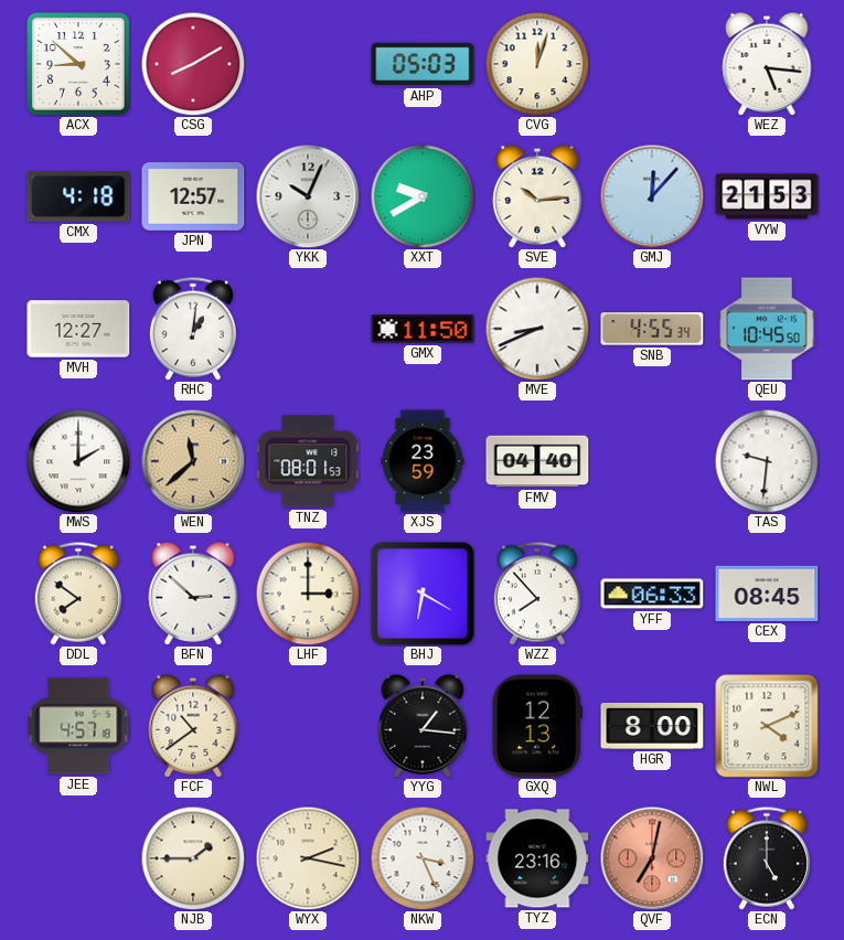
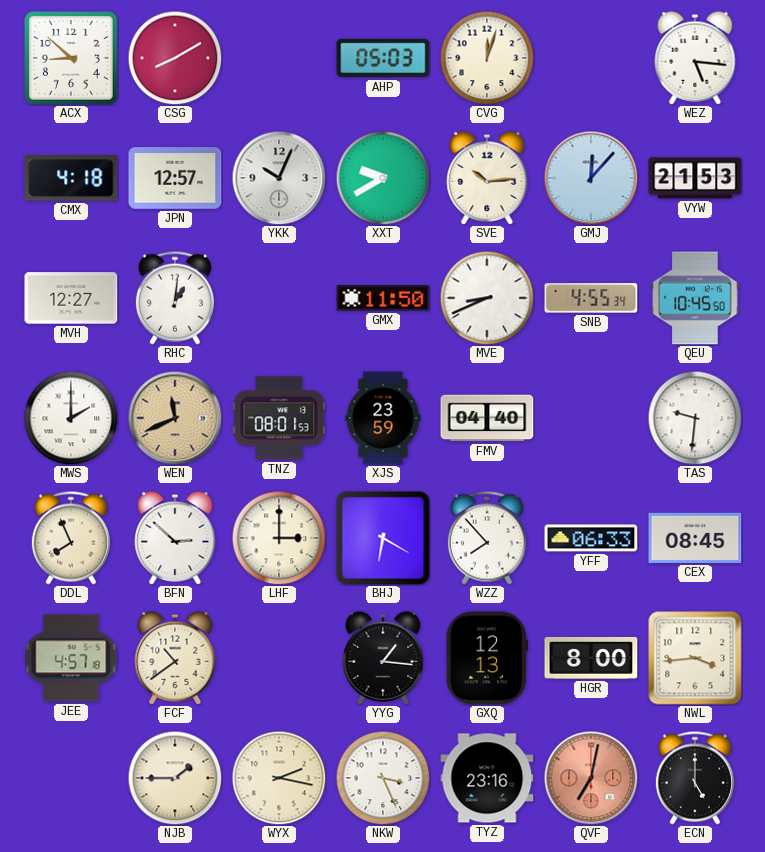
WEN: 11:38 -> 11:41
DDL: 7:51 -> 7:56
NWL: 4:11 -> 3:44
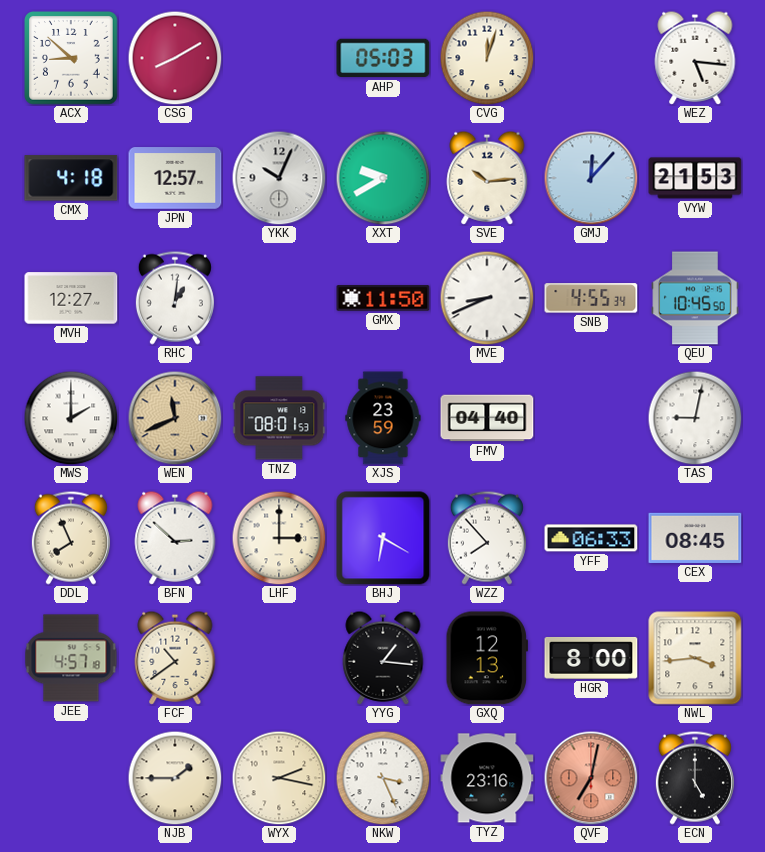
TAS: 9:31 -> 9:02
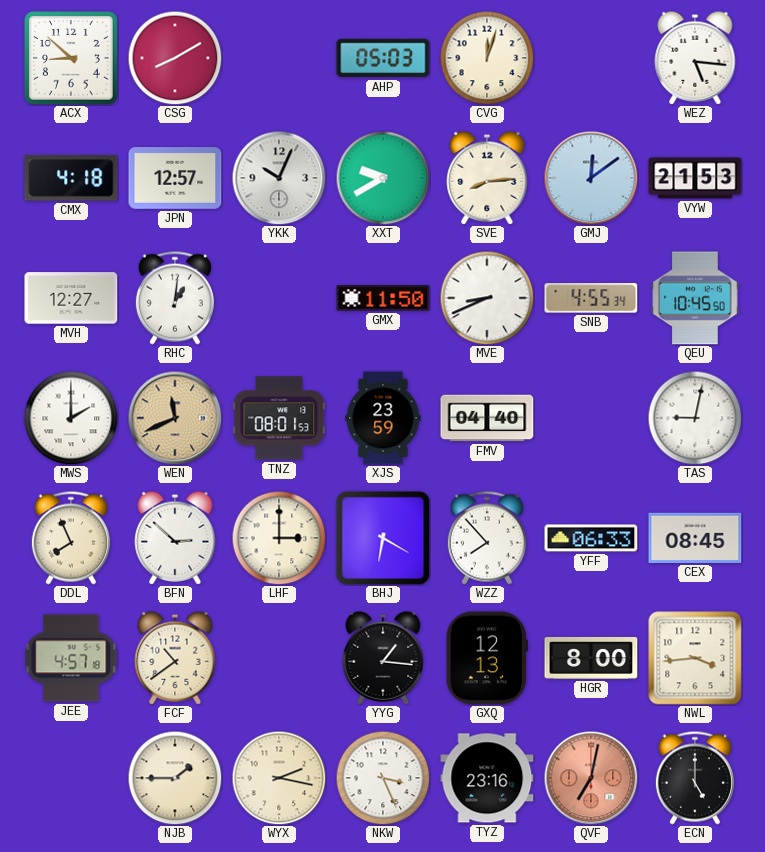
SVE: 10:14 -> 8:14
GMJ: 12:07 -> 12:09
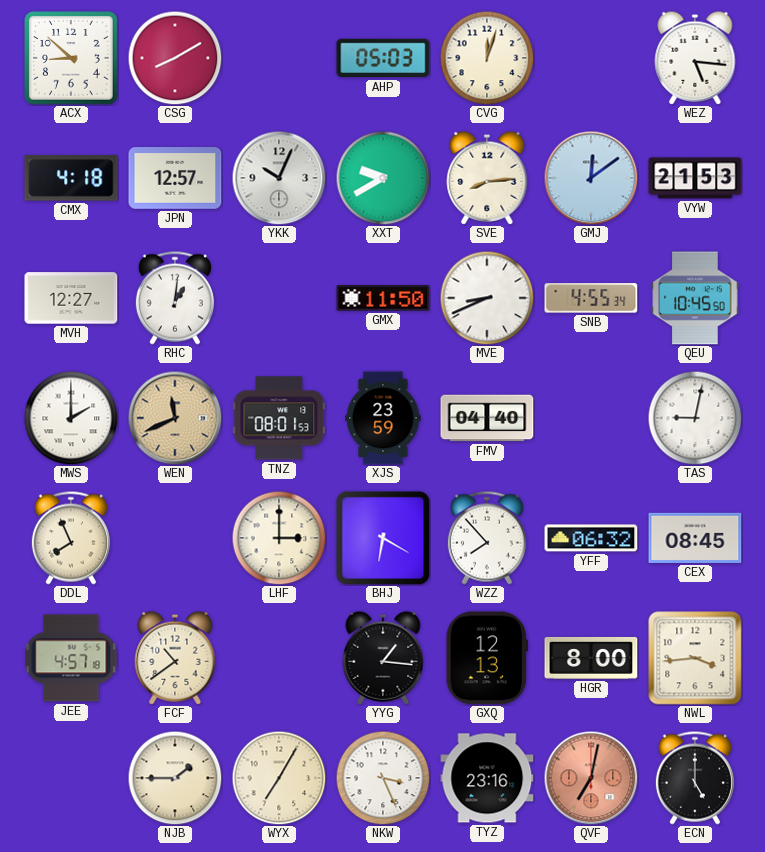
BFN: 2:52 -> none
YFF: 06:33 -> 06:32
WYX: 2:17 -> 7:05
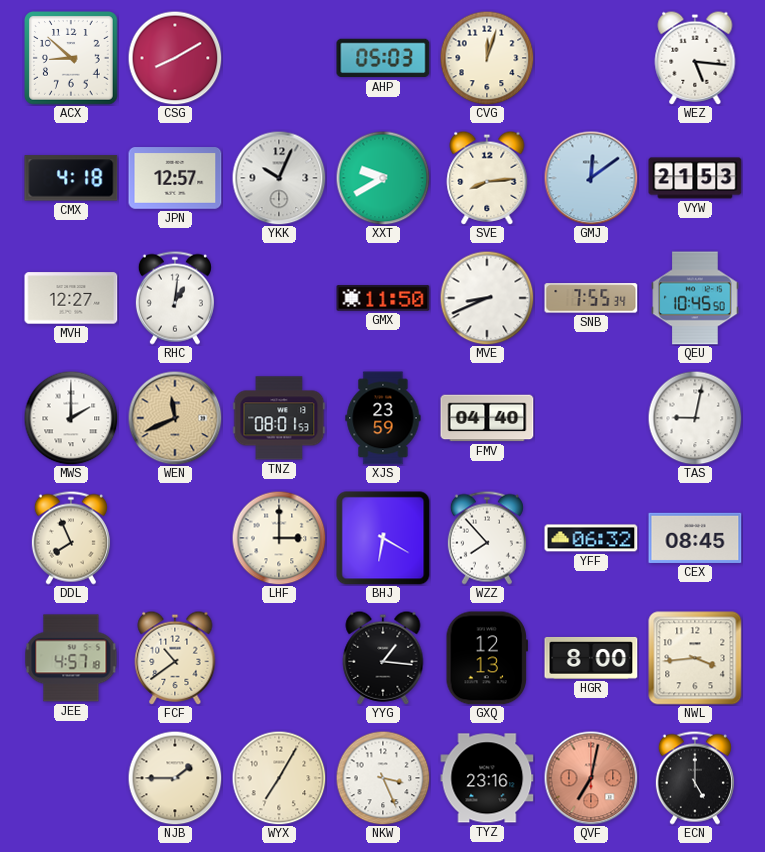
SNB: 4:55 -> 7:55
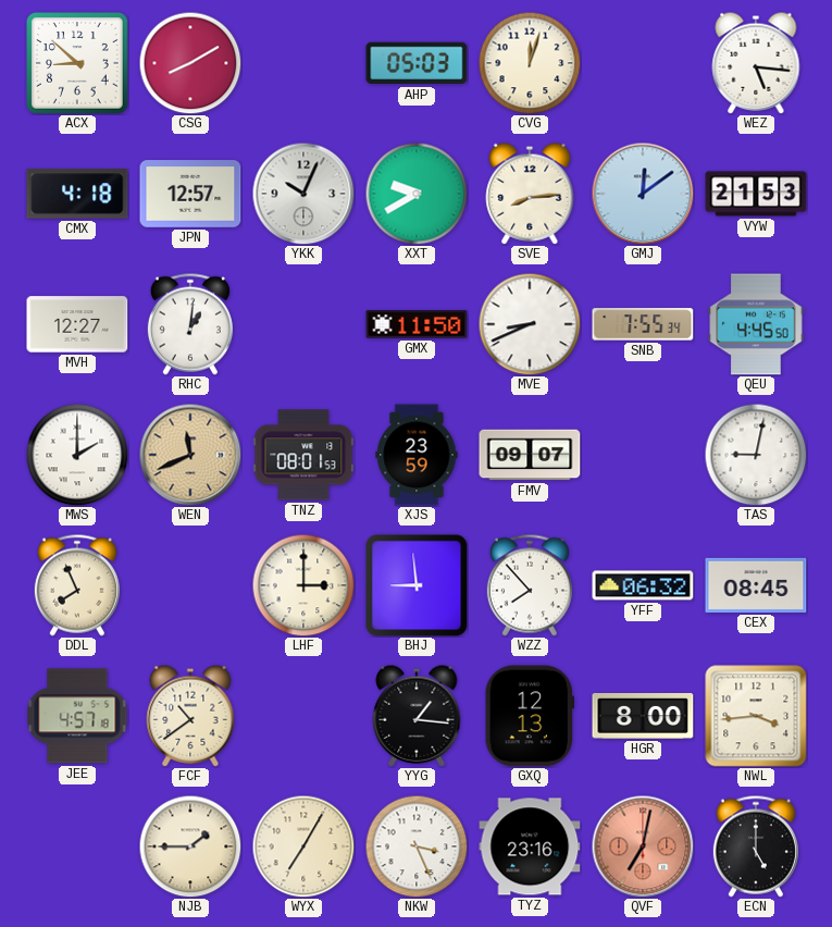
QEU: 10:45 -> 4:45
FMV: 04:40 -> 09:07
BHJ: 6:20 -> 8:59
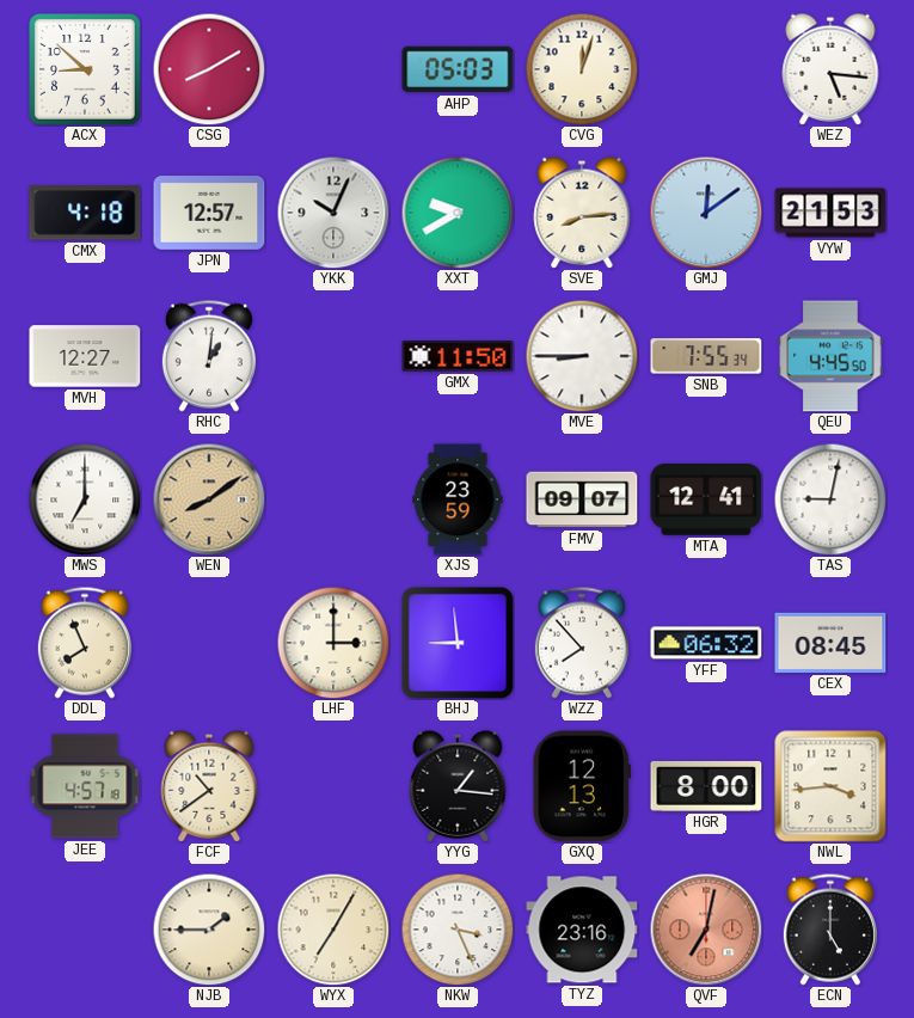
MVE: 8:41 -> 8:45
MWS: 2:00 -> 7:00
WEN: 11:41 -> 8:09
TNZ: 08:01 -> none
MTA: none -> 12:41
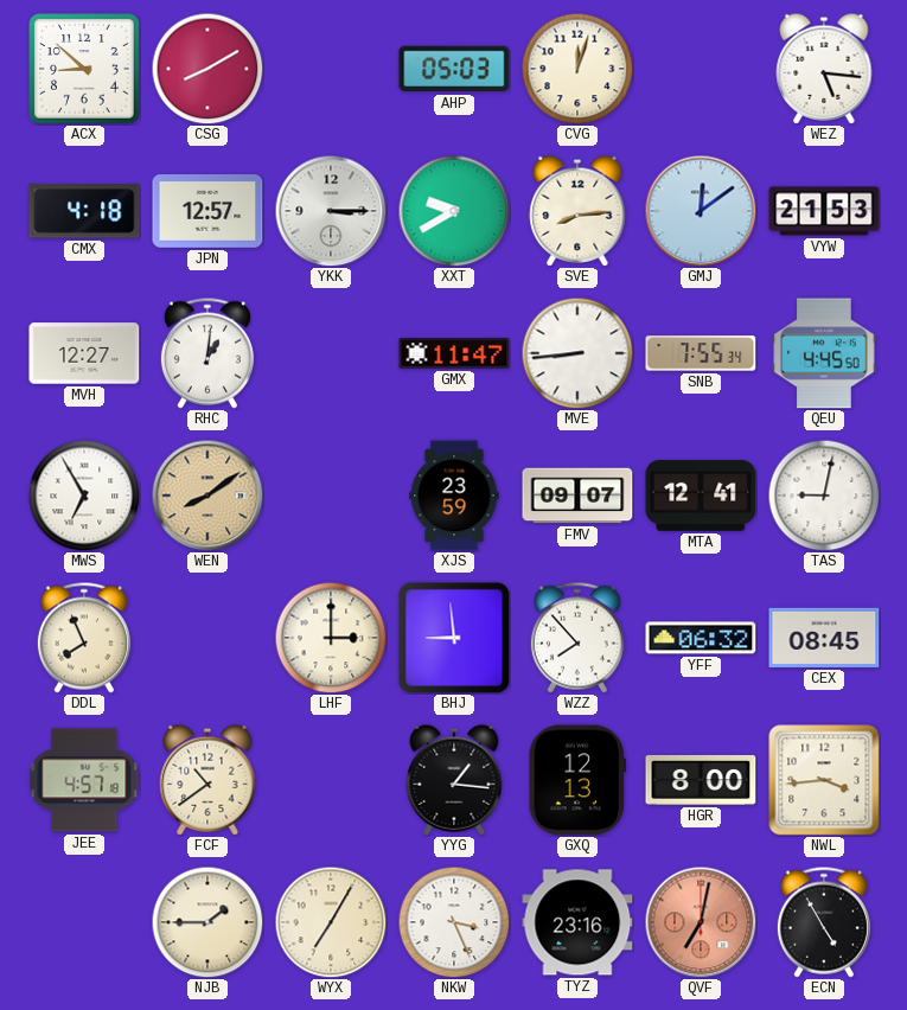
YKK: 10:04 -> 3:15
GMX: 11:50 -> 11:47
MVE: 8:45 -> 8:44
MWS: 7:00 -> 6:55
ECN: 5:00 -> 4:55
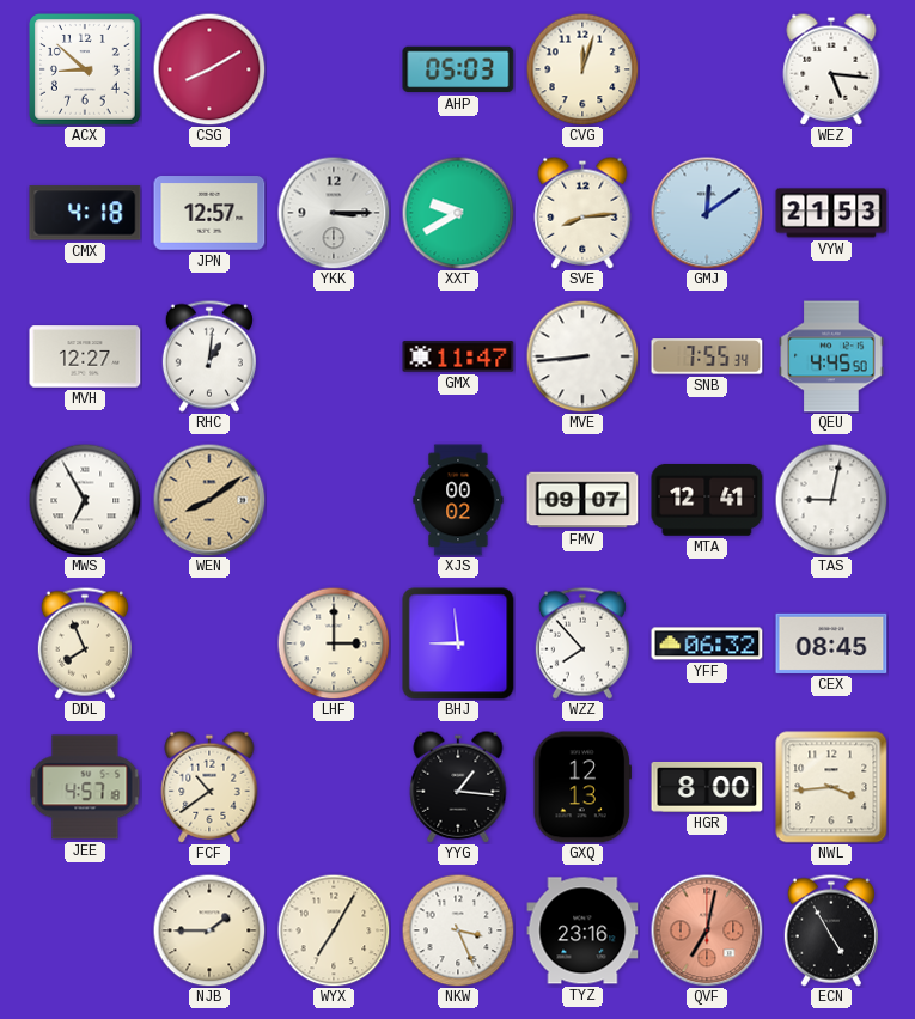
XJS: 23:59 -> 00:02
